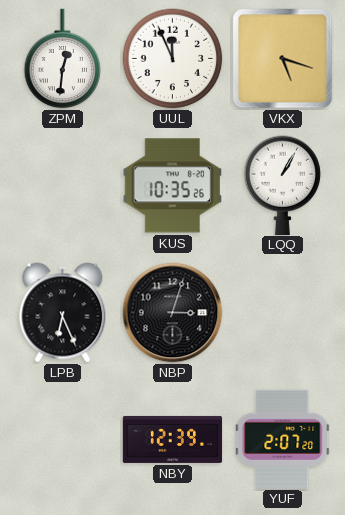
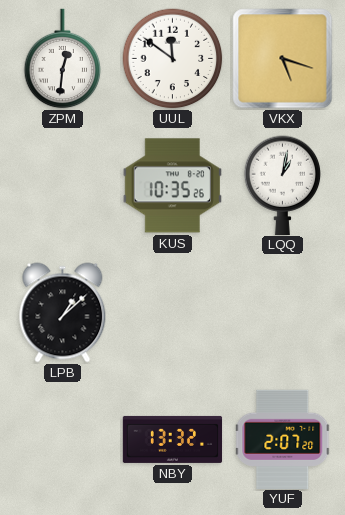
UUL: 11:56 -> 11:51
LQQ: 1:05 -> 1:02
LPB: 6:26 -> 1:08
NBP: 3:03 -> none
NBY: 12:39 -> 13:32
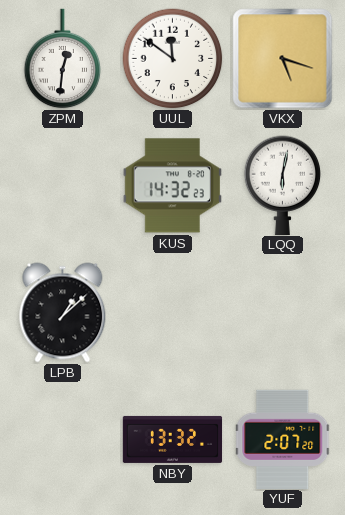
KUS: 10:35 -> 14:32
LQQ: 1:02 -> 6:02
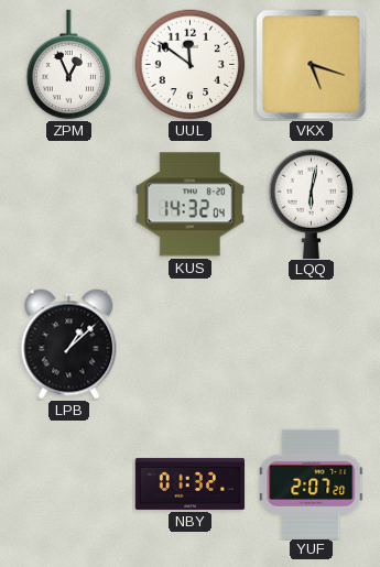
ZPM: 12:31 -> 12:56
KUS: 14:32:23 -> 14:32:04
NBY: 13:32 -> 01:32
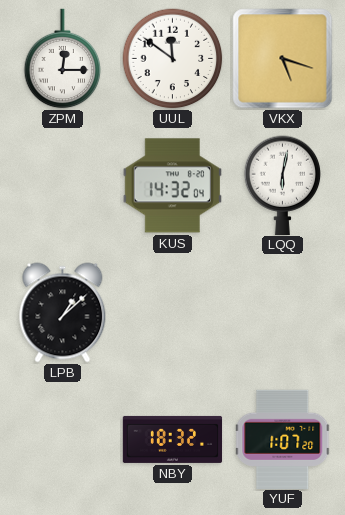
ZPM: 12:56 -> 12:15
NBY: 01:32 -> 18:32
YUF: 2:07 -> 1:07
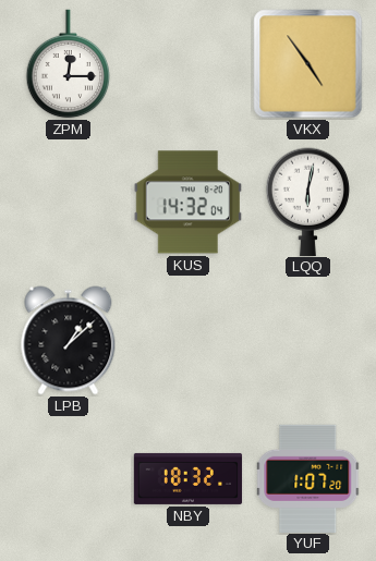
UUL: 11:51 -> none
VKX: 5:18 -> 4:54
